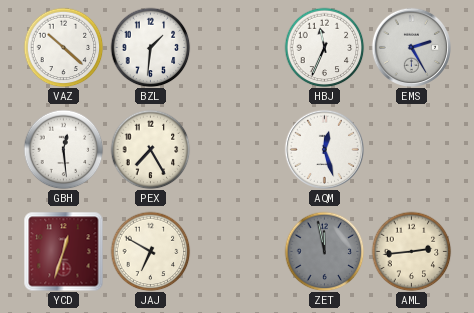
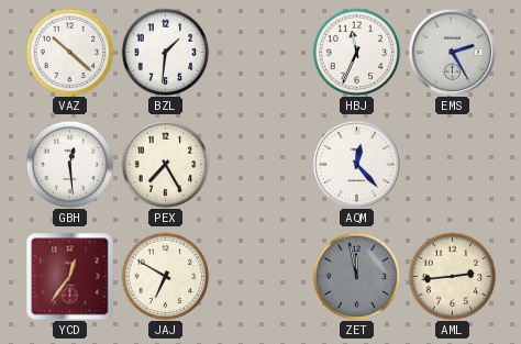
AQM: 12:27 -> 12:23
YCD: 12:33 -> 12:36
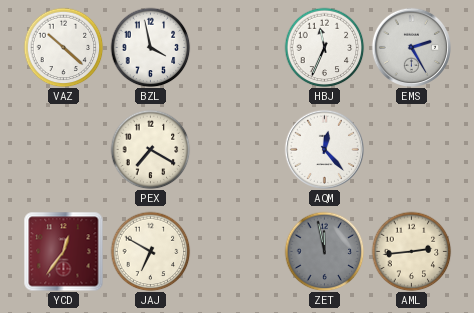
BZL: 1:31 -> 3:58
GBH: 12:29 -> none
PEX: 7:25 -> 7:20
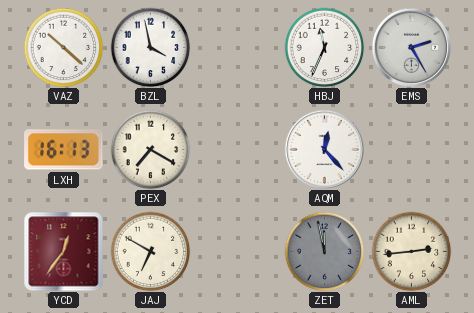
LXH: none -> 16:13
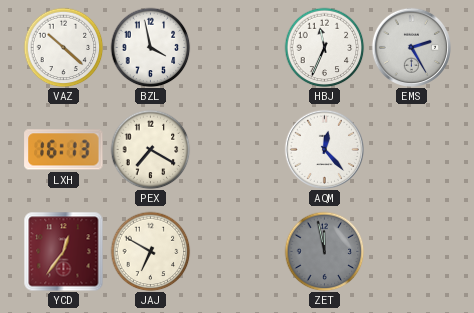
AML: 2:44 -> none
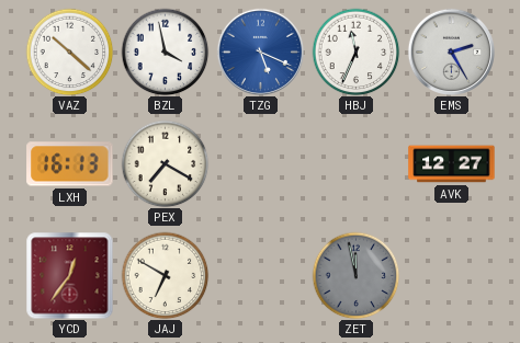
TZG: none -> 5:19
AQM: 12:23 -> none
AVK: none -> 12:27
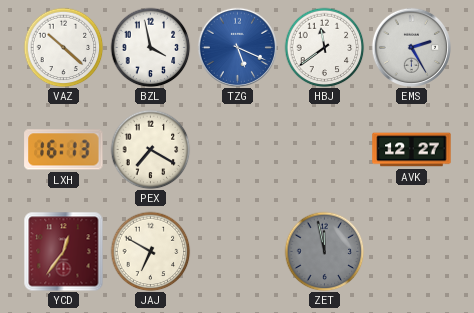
HBJ: 11:34 -> 11:39
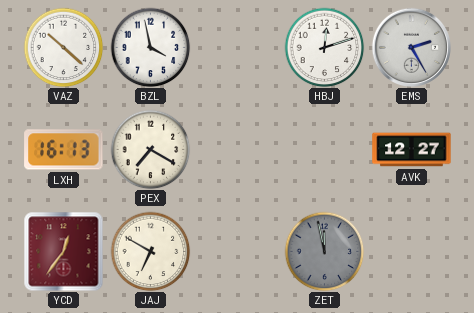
TZG: 5:19 -> none
HBJ: 11:39 -> 12:12
